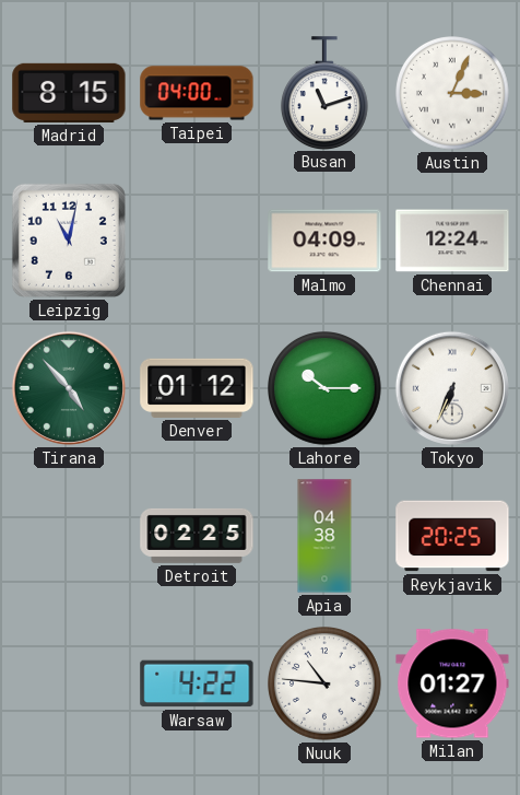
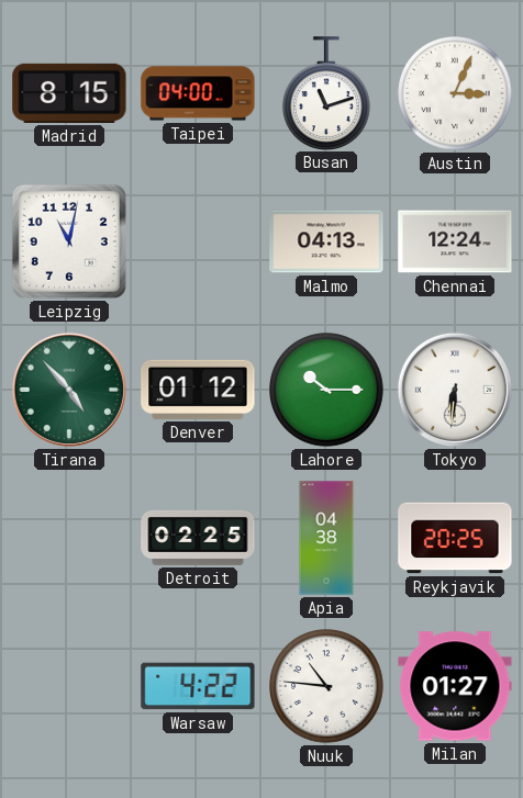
Malmo: 04:09 -> 04:13
Tokyo: 6:34 -> 6:31
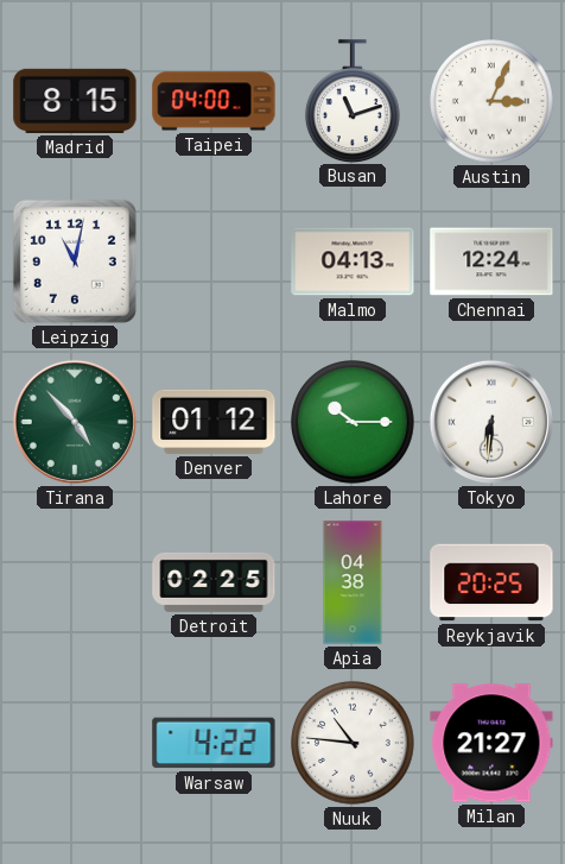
Milan: 01:27 -> 21:27
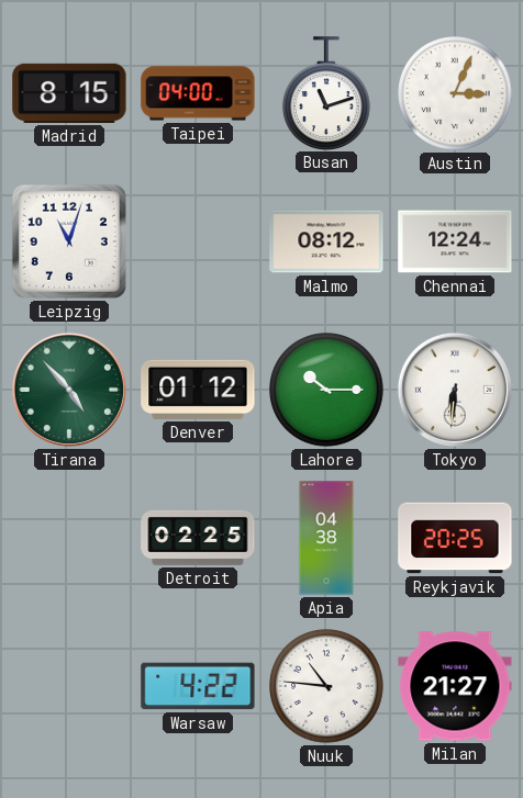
Leipzig: 11:02 -> 11:03
Malmo: 04:13 -> 08:12
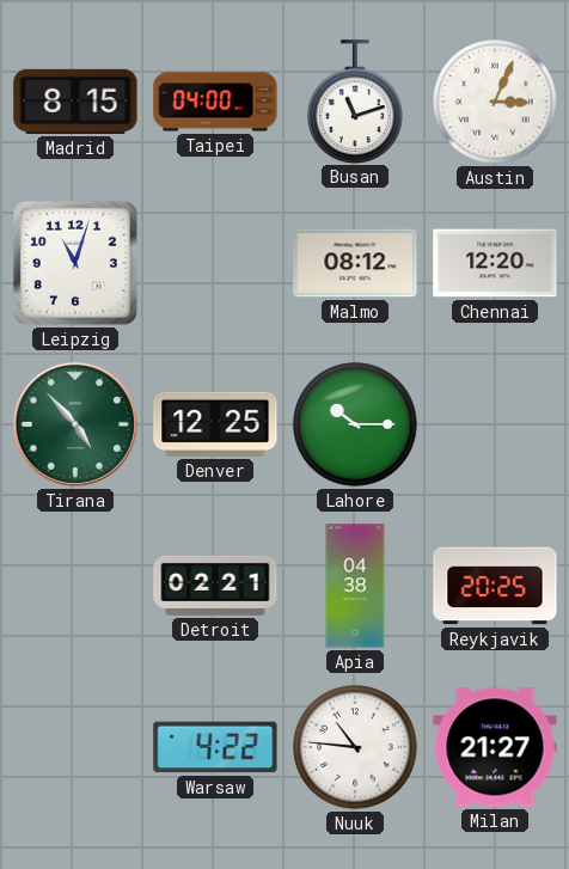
Chennai: 12:24 -> 12:20
Denver: 01:12 -> 12:25
Tokyo: 6:31 -> none
Detroit: 02:25 -> 02:21
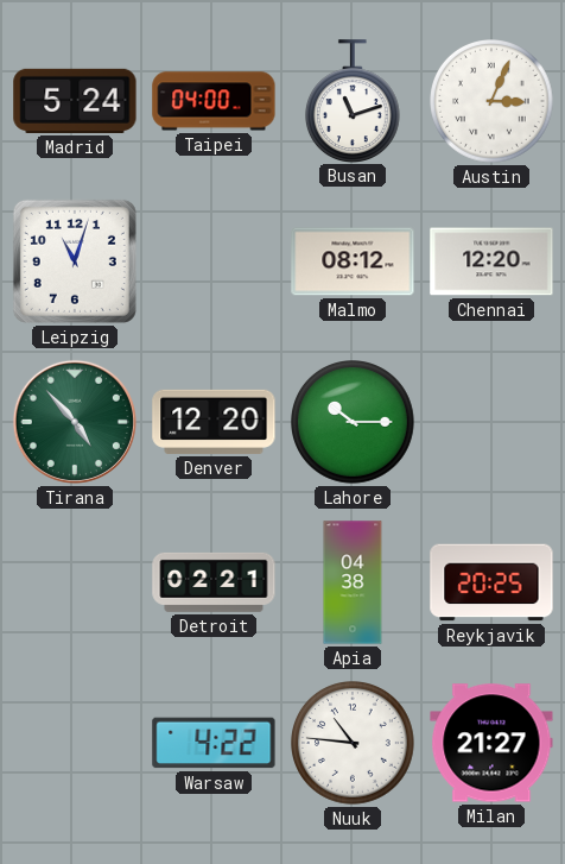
Madrid: 8:15 -> 5:24
Denver: 12:25 -> 12:20
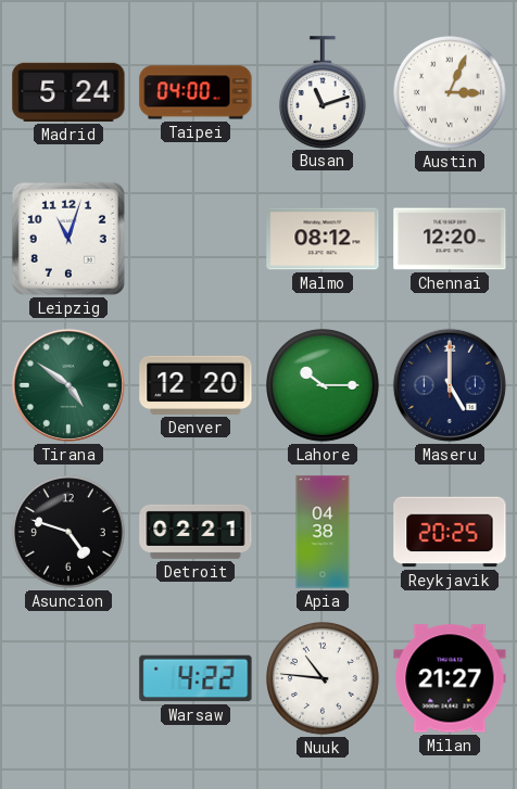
Tirana: 4:53 -> 4:51
Maseru: none -> 5:00
Asuncion: none -> 4:48
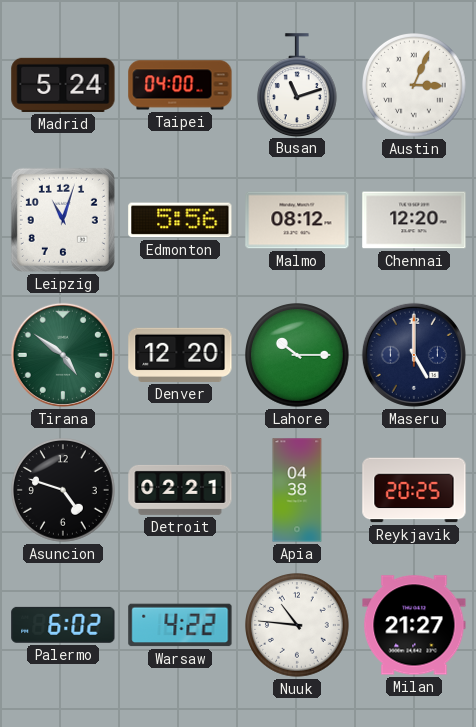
Edmonton: none -> 5:56
Palermo: none -> 6:02
